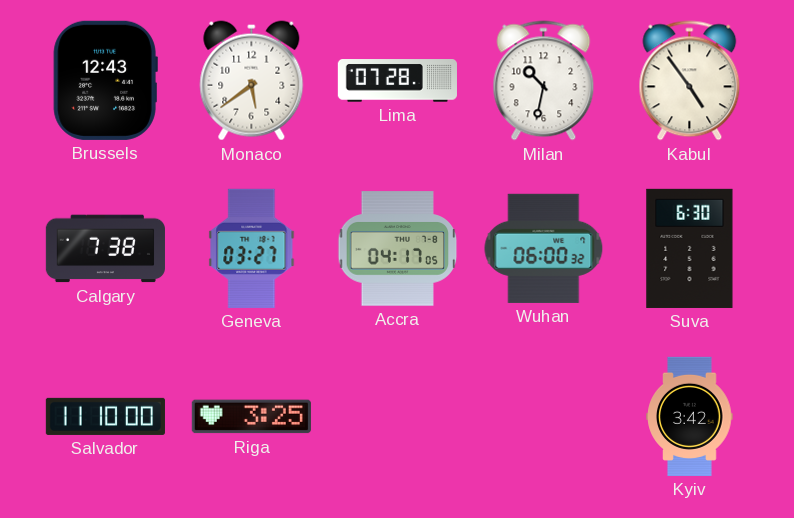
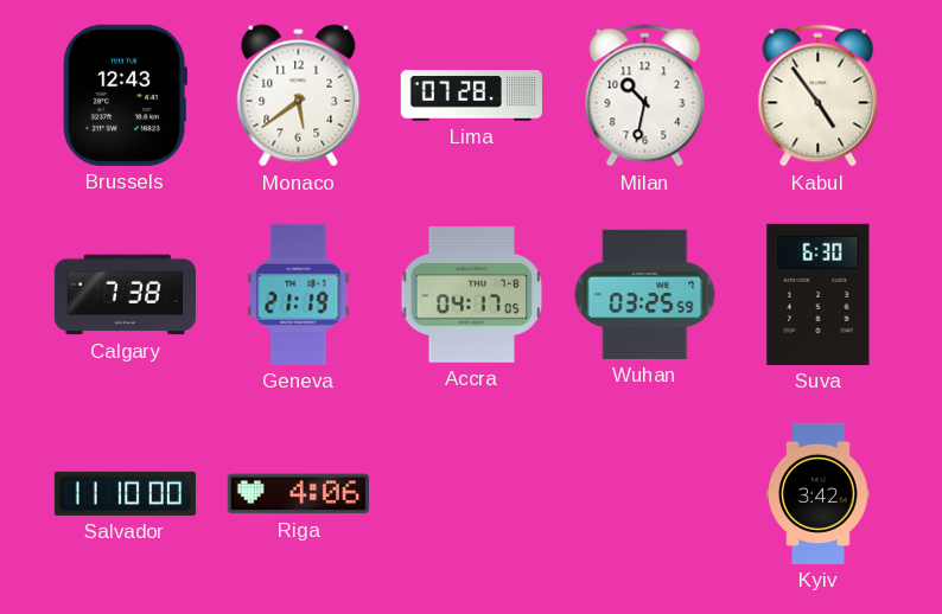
Geneva: 03:27 -> 21:19
Wuhan: 06:00 -> 03:25
Riga: 3:25 -> 4:06
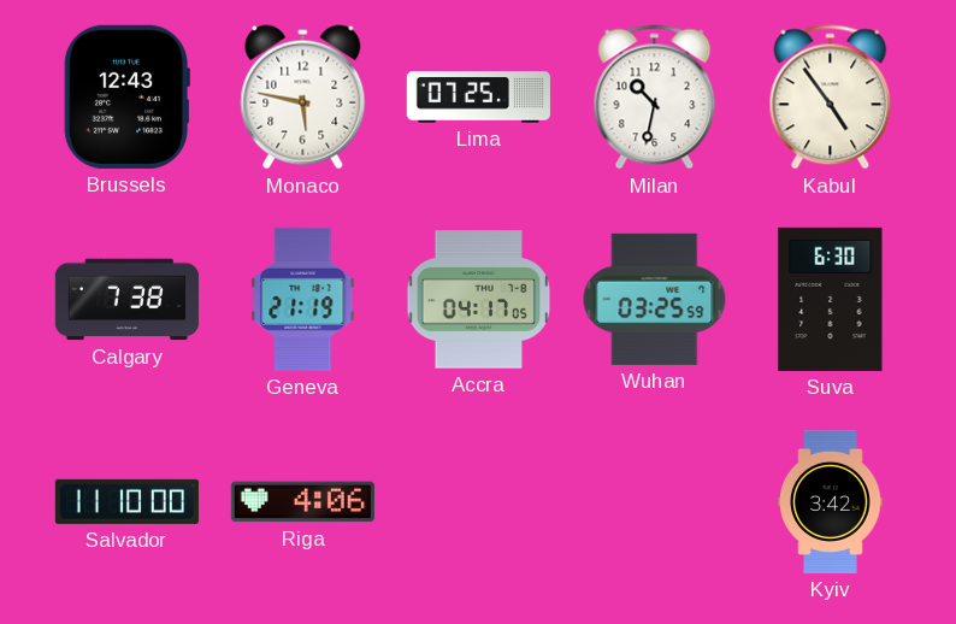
Monaco: 5:39 -> 5:47
Lima: 07:28 -> 07:25
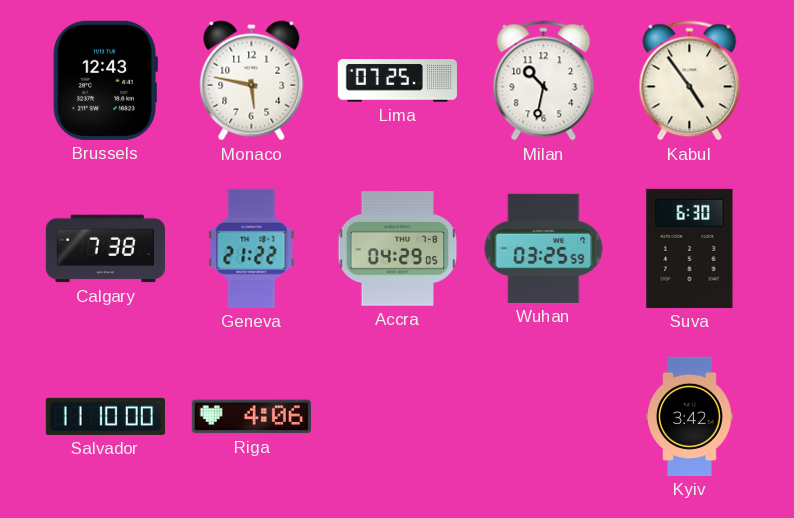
Geneva: 21:19 -> 21:22
Accra: 04:17 -> 04:29
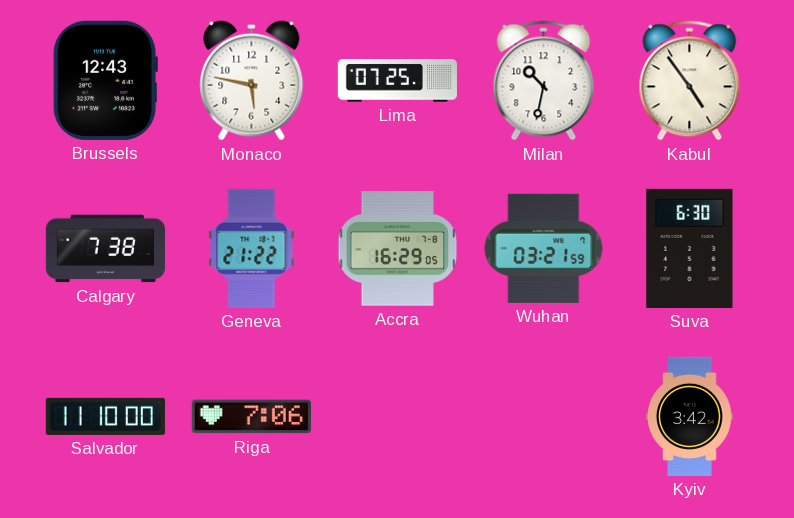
Accra: 04:29 -> 16:29
Wuhan: 03:25 -> 03:21
Riga: 4:06 -> 7:06
